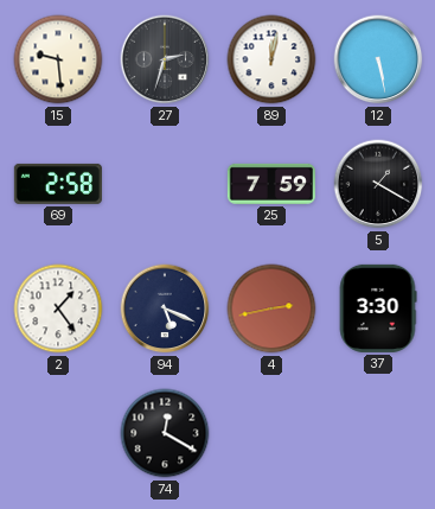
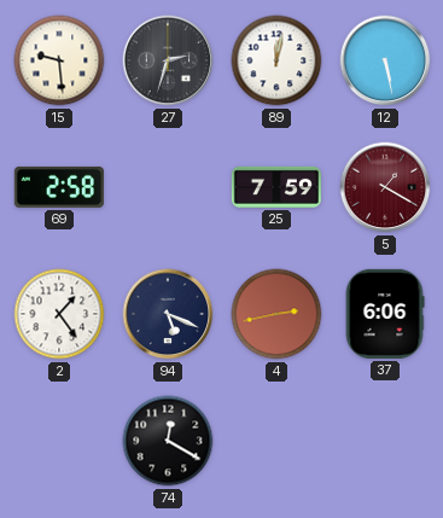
5 dial: black -> burgundy
37: 3:30 -> 6:06
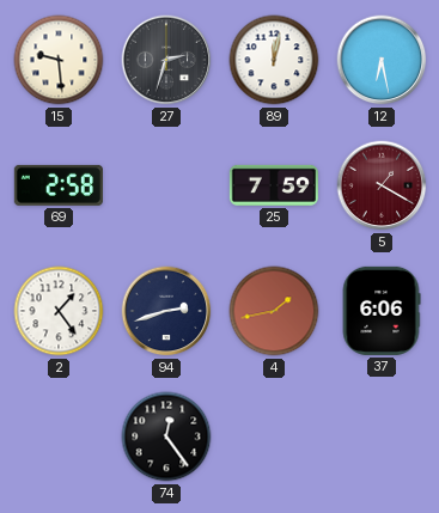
12: 5:28 -> 6:28
94: 5:19 -> 2:42
4: 2:43 -> 1:43
74: 12:20 -> 12:24
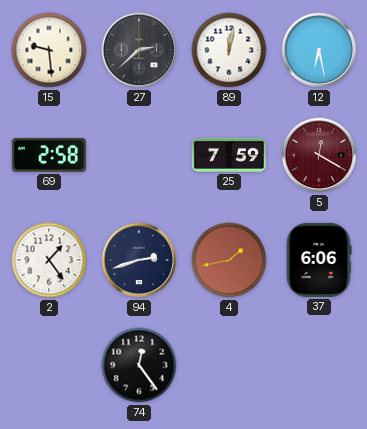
27: 2:33 -> 2:38
5: 1:20 -> 12:20
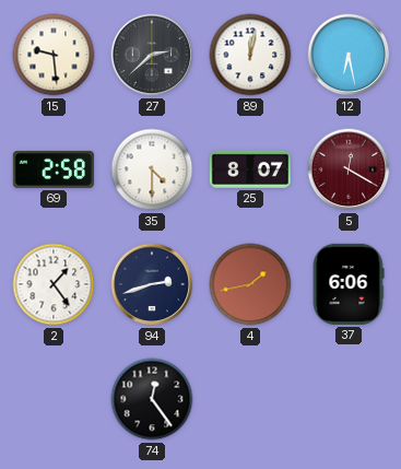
35: none -> 4:30
25: 7:59 -> 8:07
